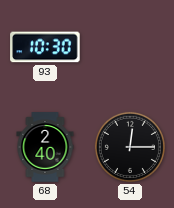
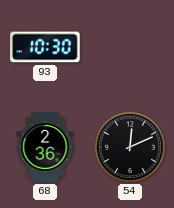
68: 2:40 -> 2:36
54: 12:15 -> 12:11
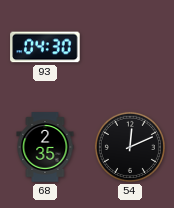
93: 10:30 -> 04:30
68: 2:36 -> 2:35
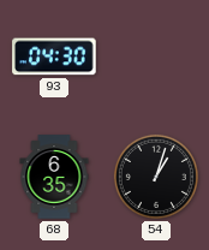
68: 2:35 -> 6:35
54: 12:11 -> 1:03
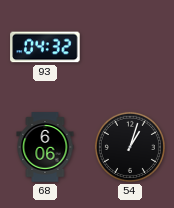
93: 04:30 -> 04:32
68: 6:35 -> 6:06
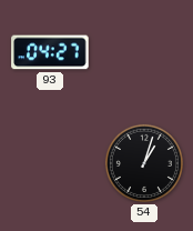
93: 04:32 -> 04:27
68: 6:06 -> none
